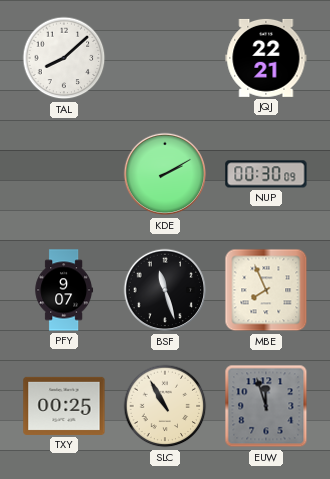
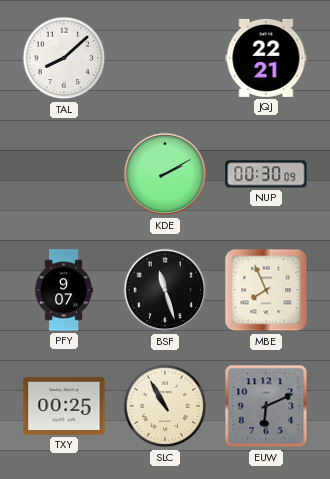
EUW: 11:57 -> 6:11
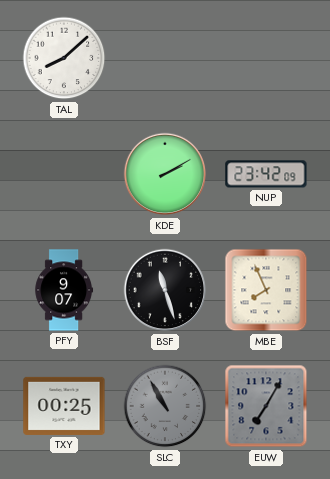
JQJ: 22:21 -> none
NUP: 00:30 -> 23:42
SLC dial: cream -> grey
EUW: 6:11 -> 7:05
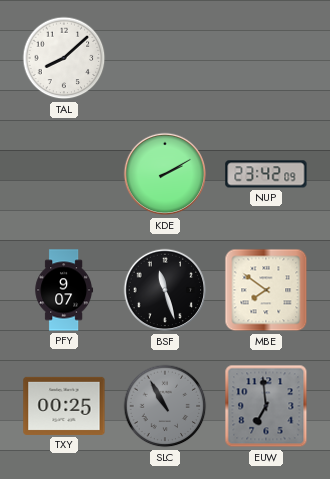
MBE: 7:56 -> 7:51
EUW: 7:05 -> 6:59
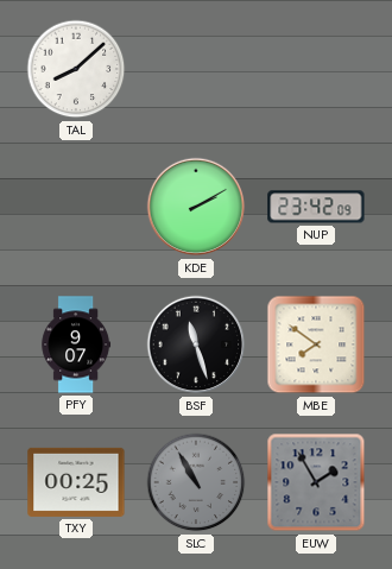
EUW: 6:59 -> 1:55
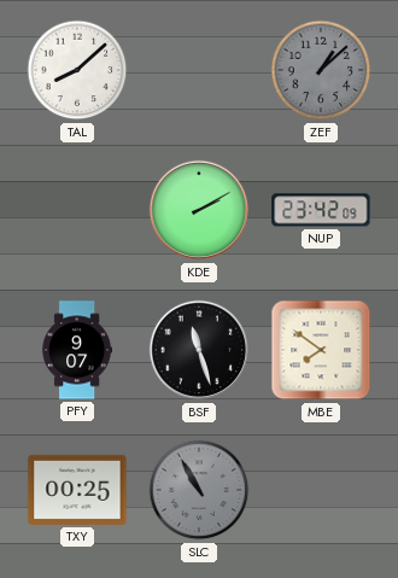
ZEF: none -> 1:08
EUW: 1:55 -> none
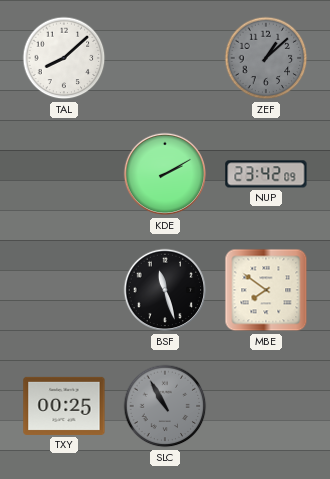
PFY: 9:07 -> none
